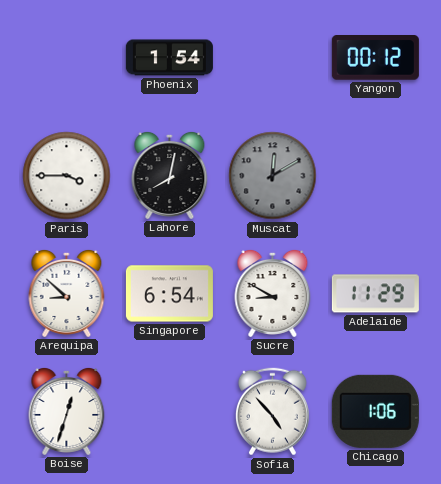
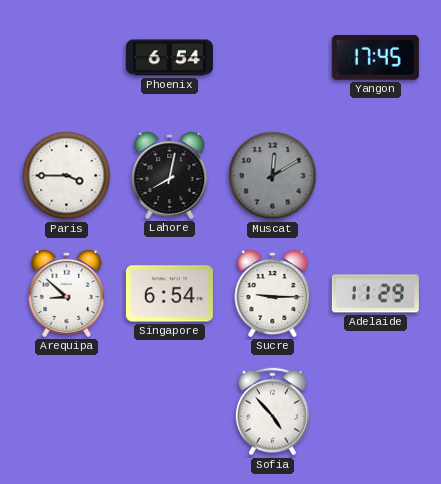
Phoenix: 1:54 -> 6:54
Yangon: 00:12 -> 17:45
Sucre: 8:50 -> 9:15
Boise: 12:33 -> none
Chicago: 1:06 -> none
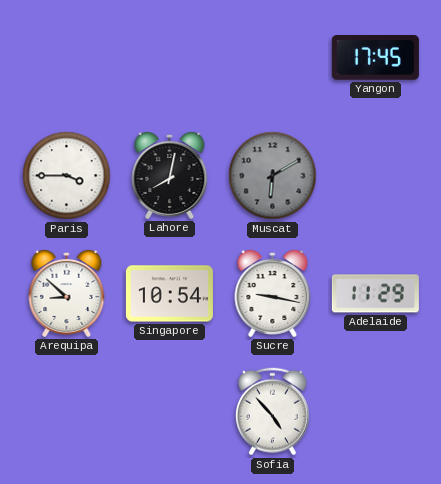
Phoenix: 6:54 -> none
Muscat: 12:10 -> 6:10
Singapore: 6:54 -> 10:54
Sucre: 9:15 -> 9:17
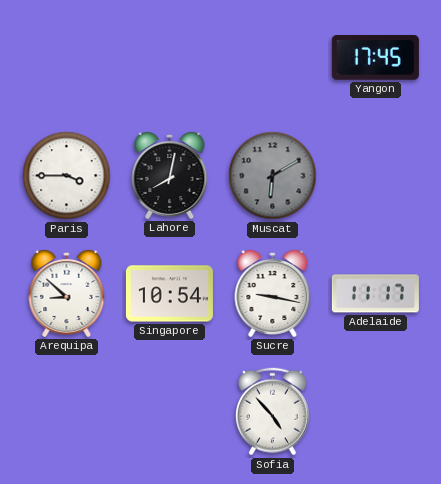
Adelaide: 11:29 -> 11:17
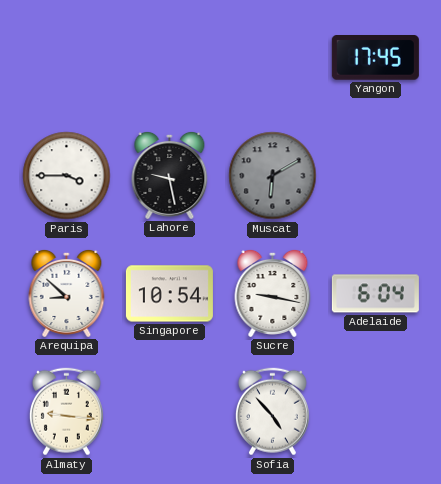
Lahore: 8:02 -> 9:28
Adelaide: 11:17 -> 6:04
Almaty: none -> 9:16
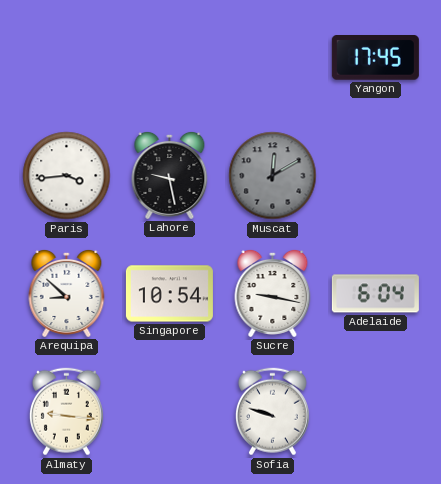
Paris: 3:45 -> 3:44
Muscat: 6:10 -> 12:10
Sofia: 4:53 -> 9:48
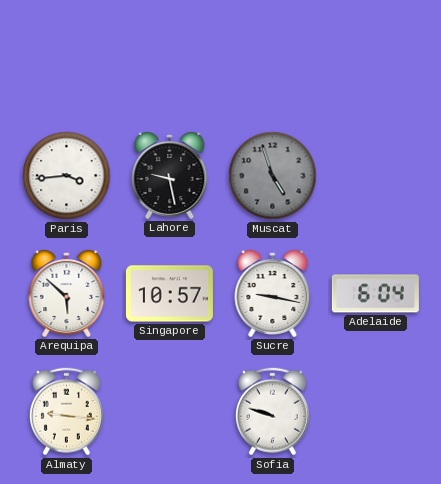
Yangon: 17:45 -> none
Muscat: 12:10 -> 4:57
Arequipa: 8:52 -> 5:52
Singapore: 10:54 -> 10:57
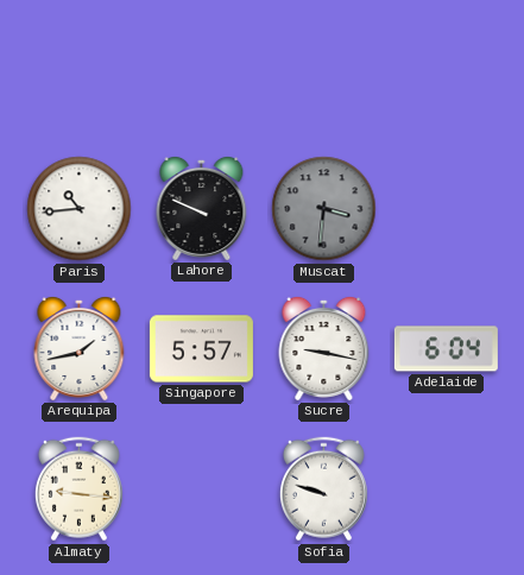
Paris: 3:44 -> 10:44
Lahore: 9:28 -> 9:49
Muscat: 4:57 -> 3:31
Arequipa: 5:52 -> 1:43
Singapore: 10:57 -> 5:57
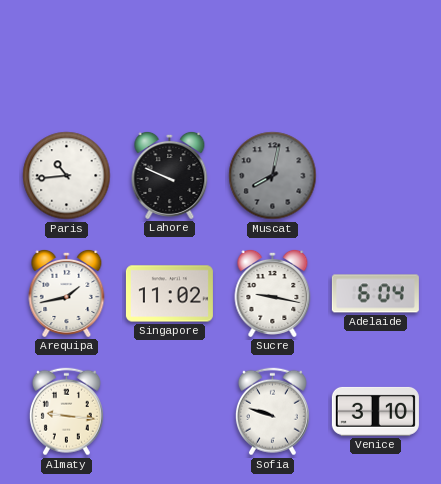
Muscat: 3:31 -> 8:02
Singapore: 5:57 -> 11:02
Venice: none -> 3:10
